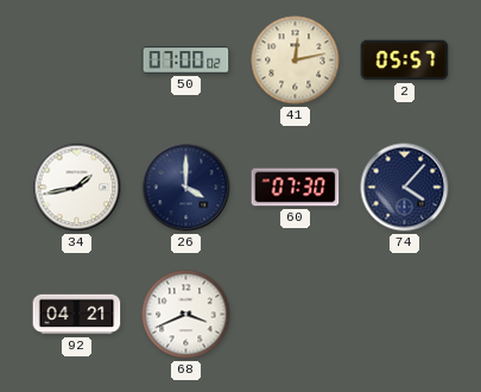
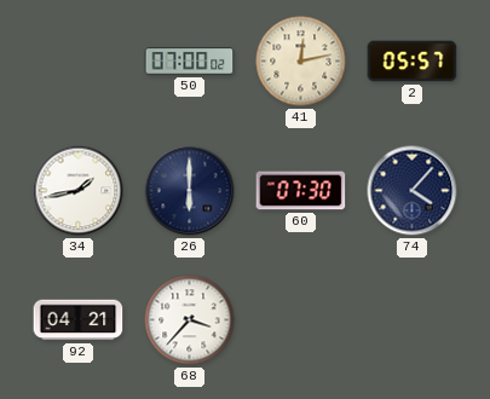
26: 4:00 -> 6:00
68: 3:41 -> 3:37
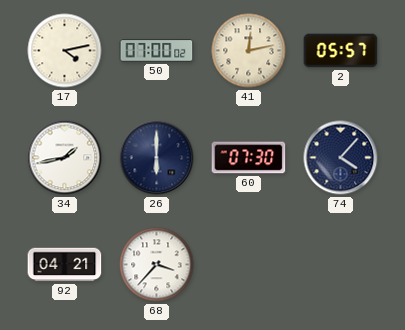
17: none -> 4:13
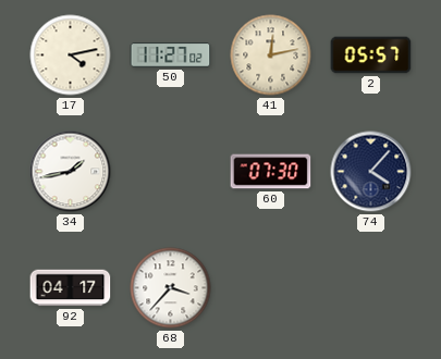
50: 07:00 -> 11:27
26: 6:00 -> none
92: 04:21 -> 04:17
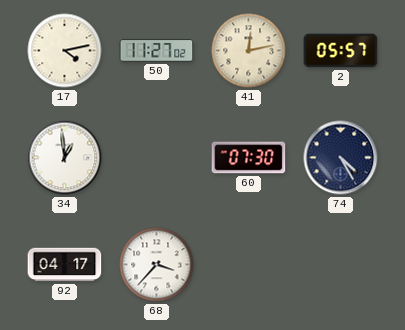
34: 1:43 -> 12:59
74: 4:07 -> 4:25
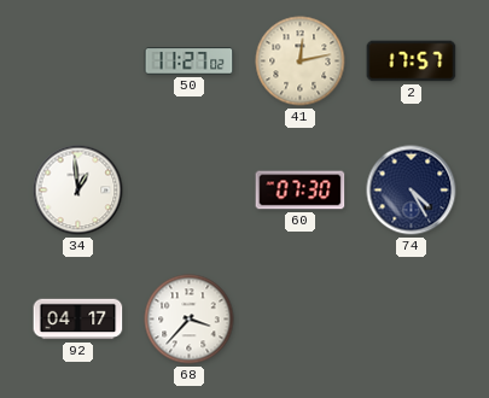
17: 4:13 -> none
2: 05:57 -> 17:57
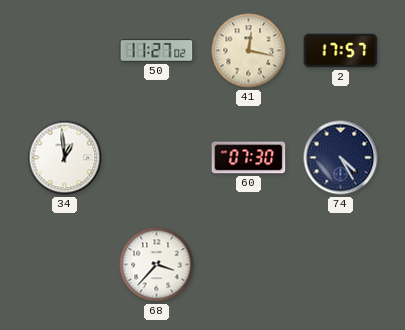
41: 12:13 -> 12:17
92: 04:17 -> none
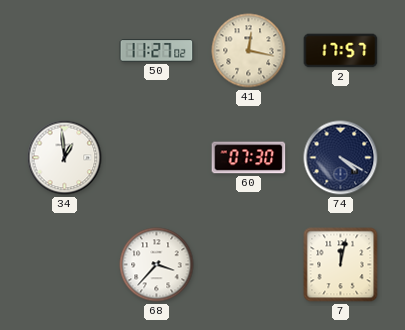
74: 4:25 -> 4:20
7: none -> 12:02
